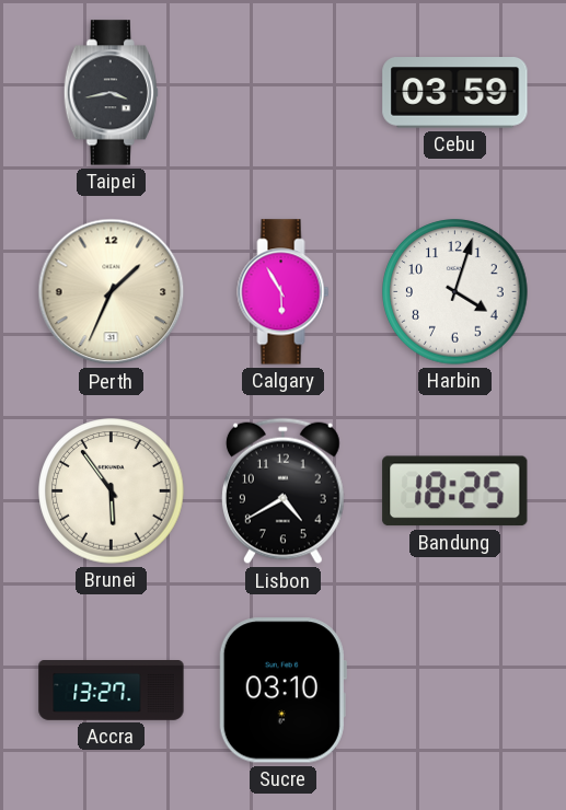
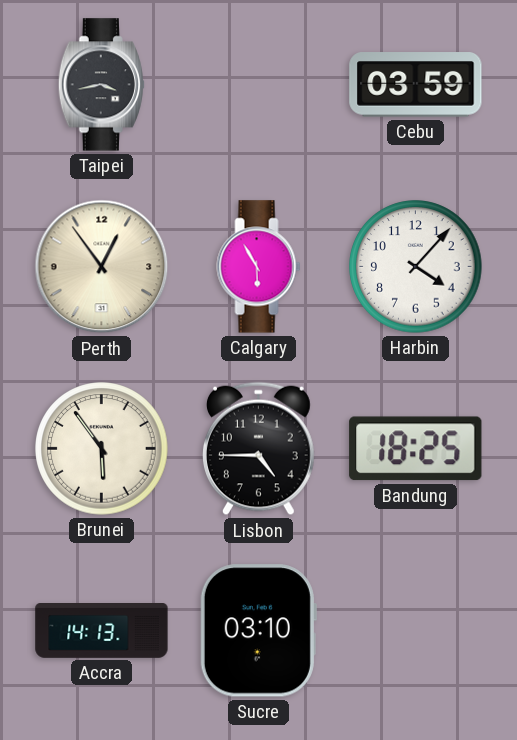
Perth: 1:34 -> 12:54
Harbin: 4:03 -> 4:07
Lisbon: 4:40 -> 4:45
Accra: 13:27 -> 14:13
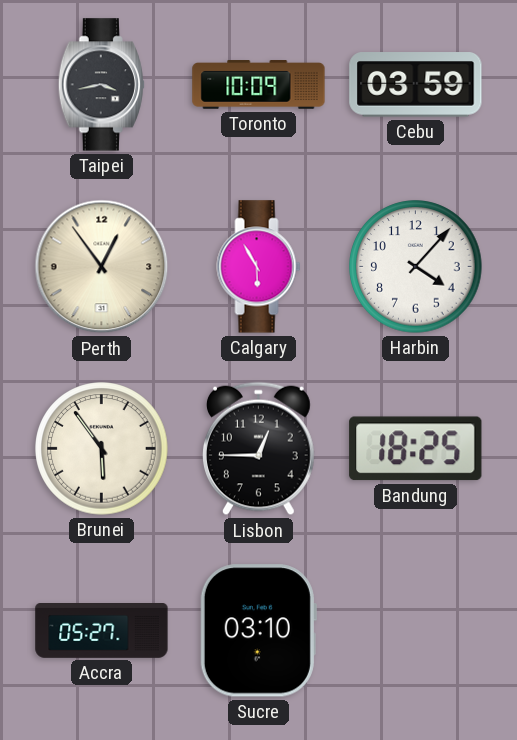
Toronto: none -> 10:09
Lisbon: 4:45 -> 12:45
Accra: 14:13 -> 05:27
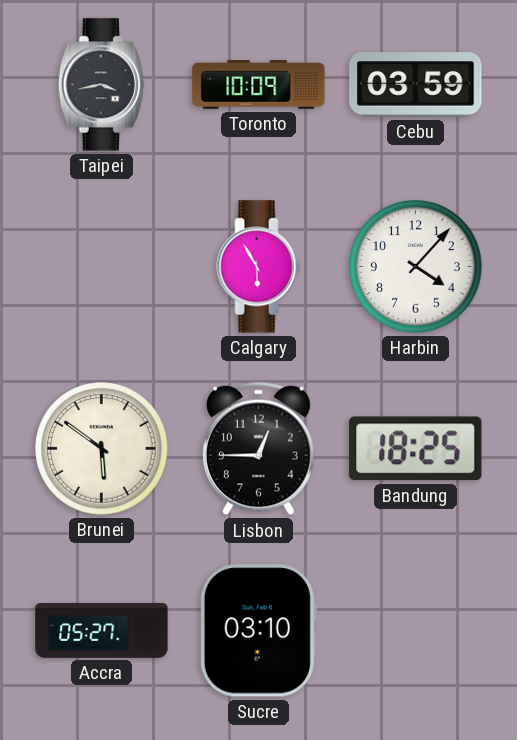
Perth: 12:54 -> none
Brunei: 5:54 -> 5:51
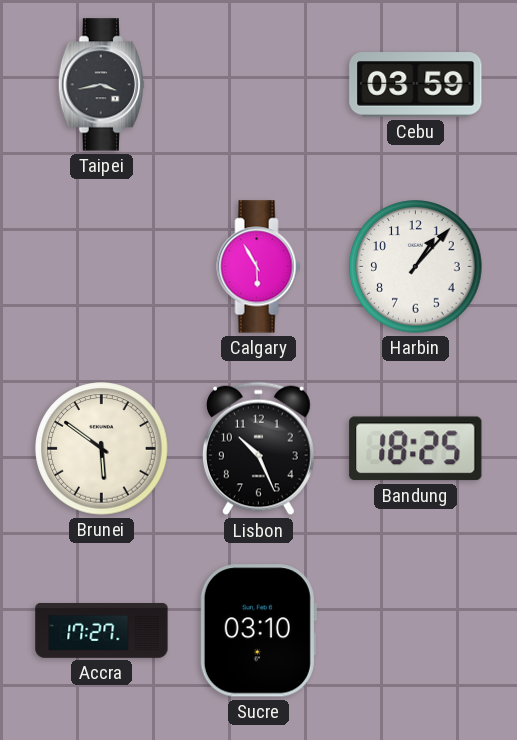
Toronto: 10:09 -> none
Harbin: 4:07 -> 1:07
Lisbon: 12:45 -> 10:26
Accra: 05:27 -> 17:27
